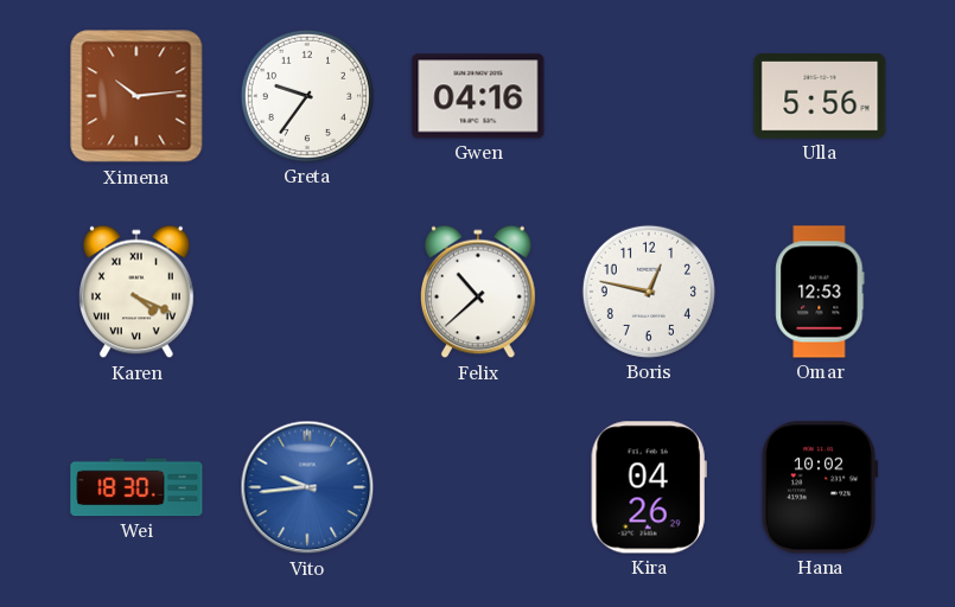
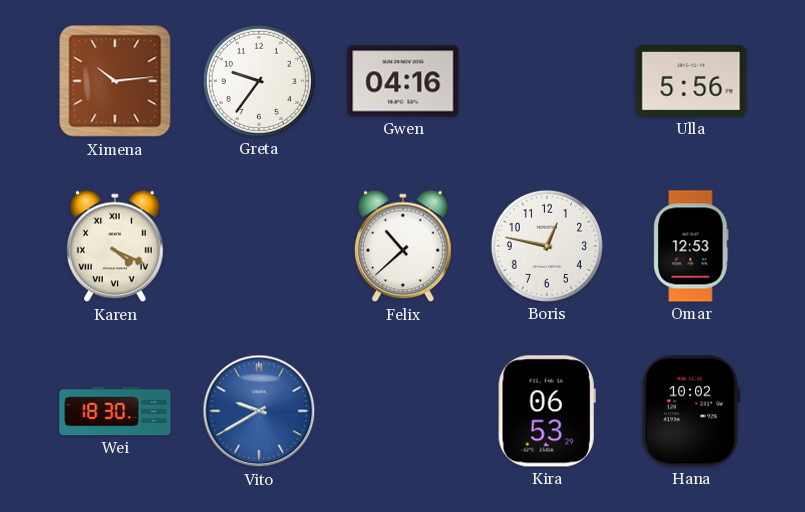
Vito: 9:44 -> 9:40
Kira: 04:26 -> 06:53
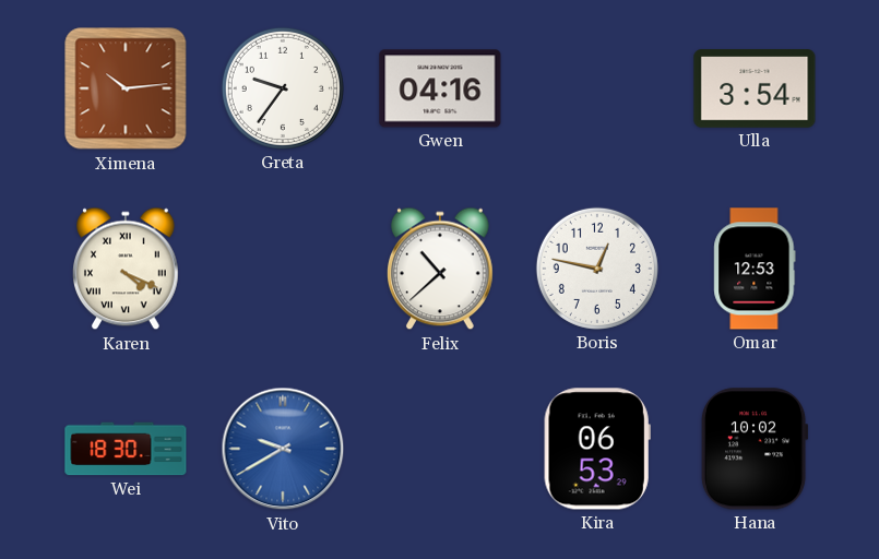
Ulla: 5:56 -> 3:54
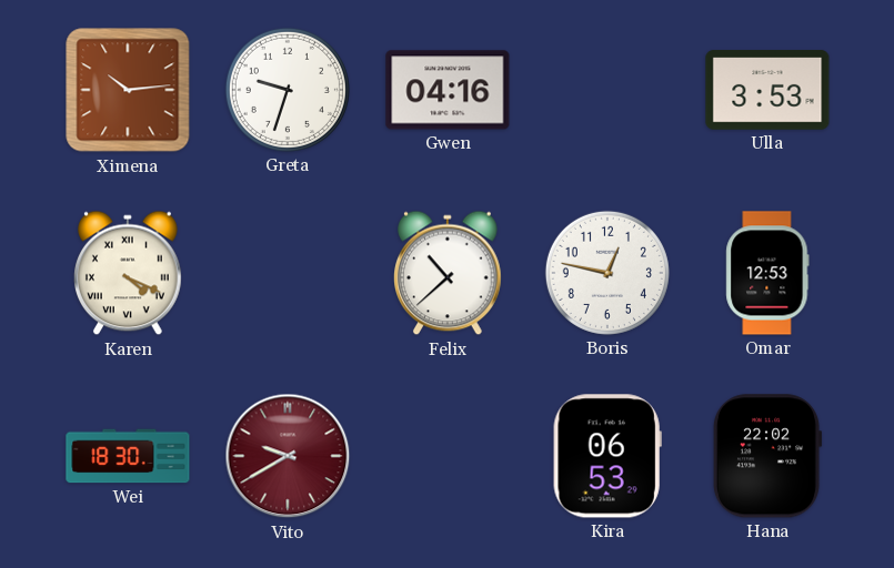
Greta: 9:36 -> 9:33
Ulla: 3:54 -> 3:53
Vito dial: blue -> burgundy
Hana: 10:02 -> 22:02
